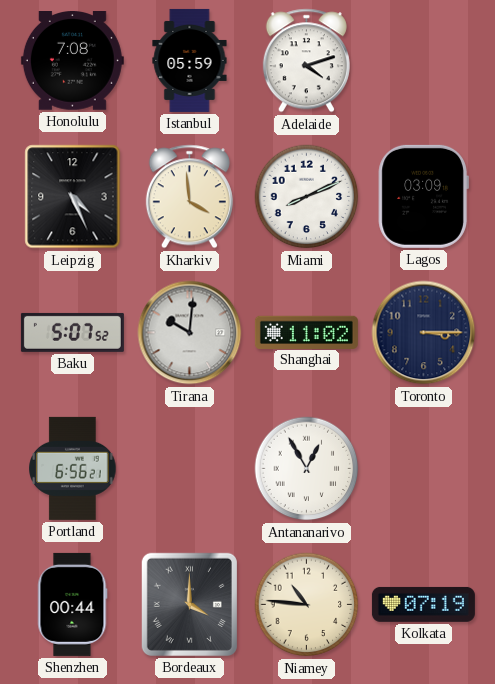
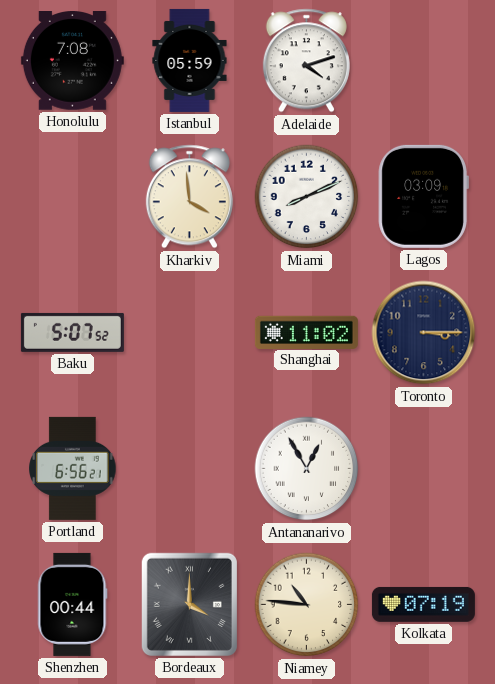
Leipzig: 4:26 -> none
Tirana: 10:01 -> none
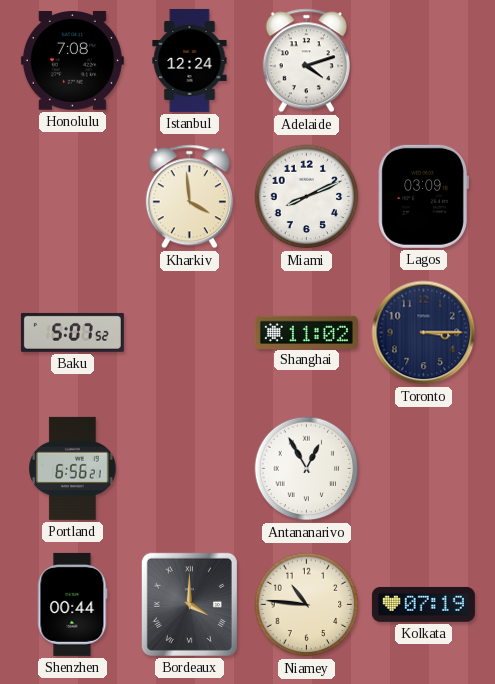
Istanbul: 05:59 -> 12:24
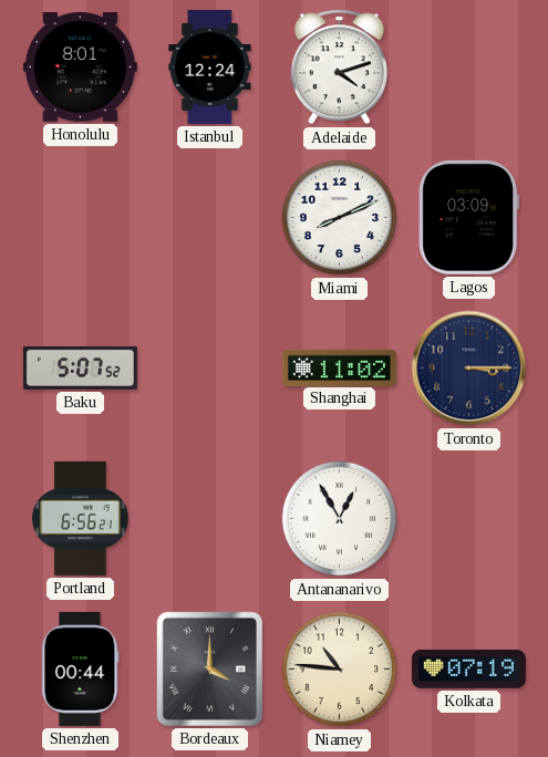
Honolulu: 7:08 -> 8:01
Kharkiv: 3:59 -> none
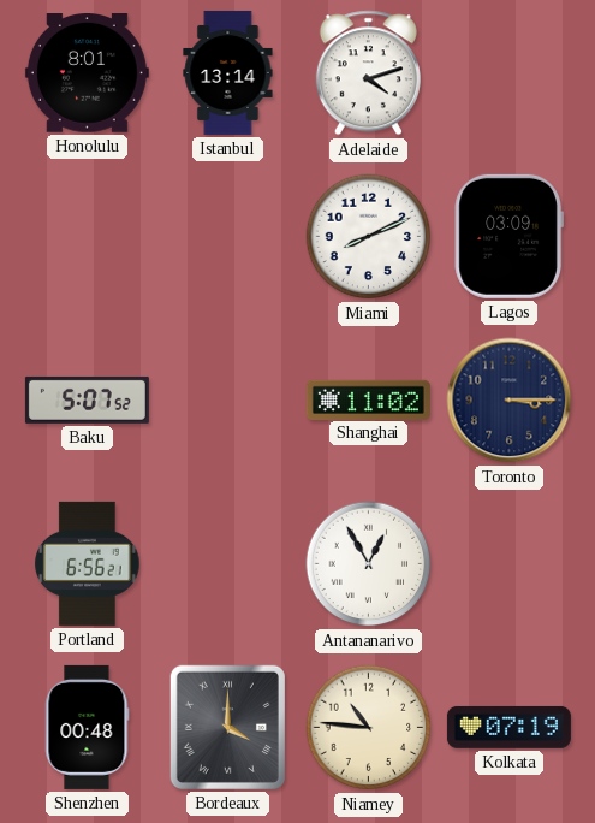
Istanbul: 12:24 -> 13:14
Shenzhen: 00:44 -> 00:48
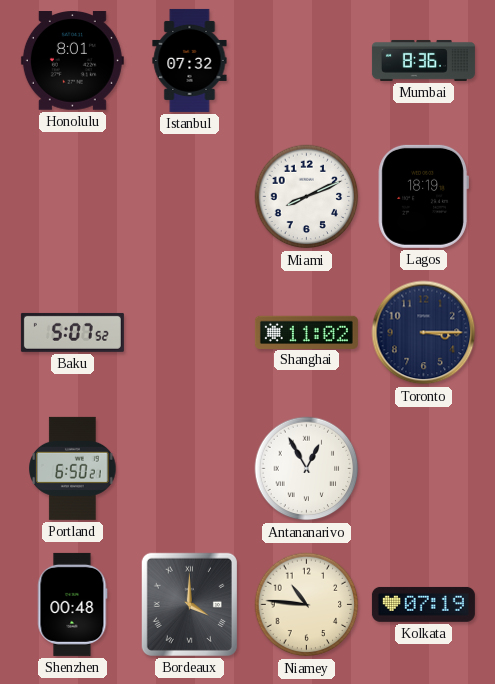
Istanbul: 13:14 -> 07:32
Adelaide: 4:12 -> none
Mumbai: none -> 8:36
Lagos: 03:09 -> 18:19
Portland: 6:56 -> 6:50
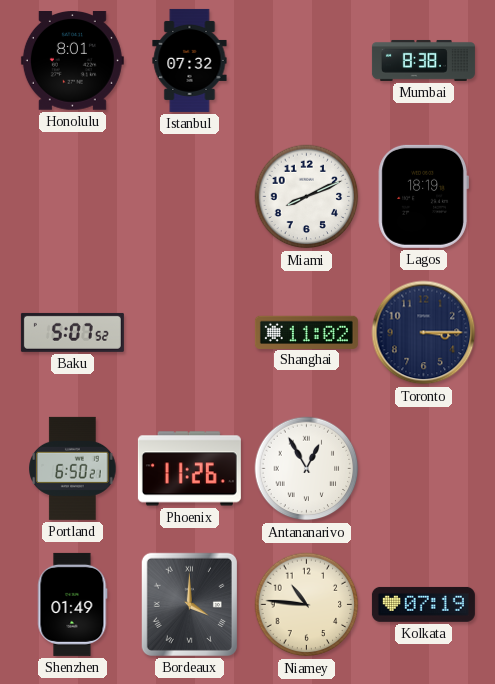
Mumbai: 8:36 -> 8:38
Phoenix: none -> 11:26
Shenzhen: 00:48 -> 01:49
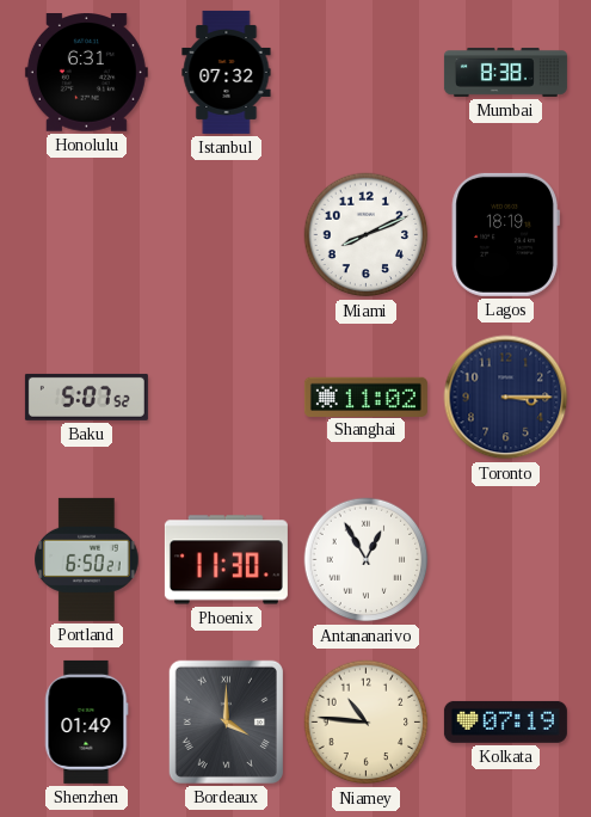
Honolulu: 8:01 -> 6:31
Phoenix: 11:26 -> 11:30
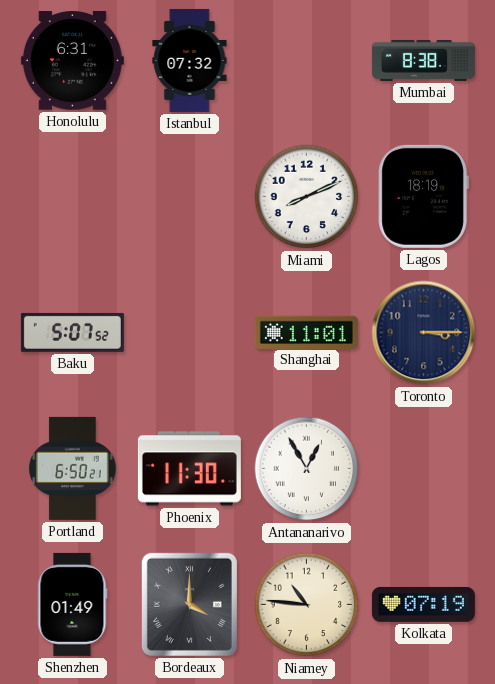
Shanghai: 11:02 -> 11:01
